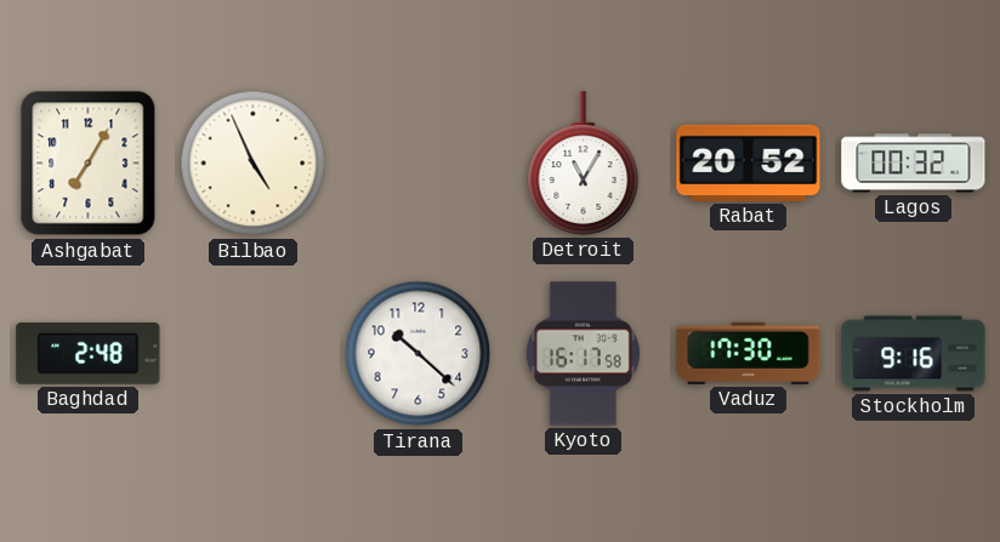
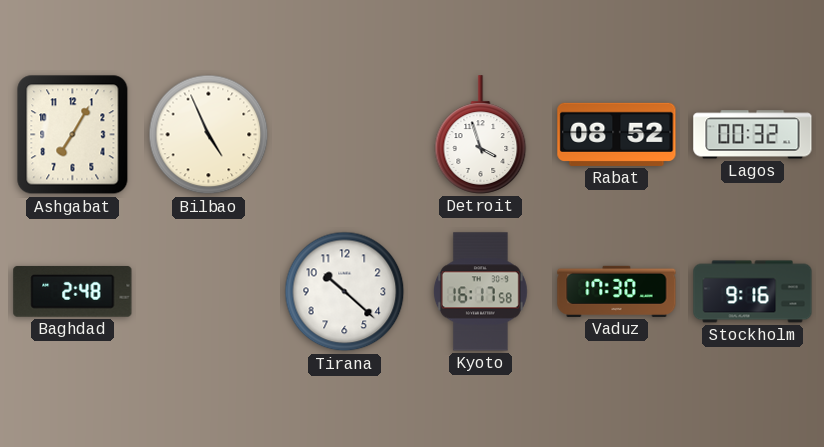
Detroit: 11:05 -> 3:57
Rabat: 20:52 -> 08:52
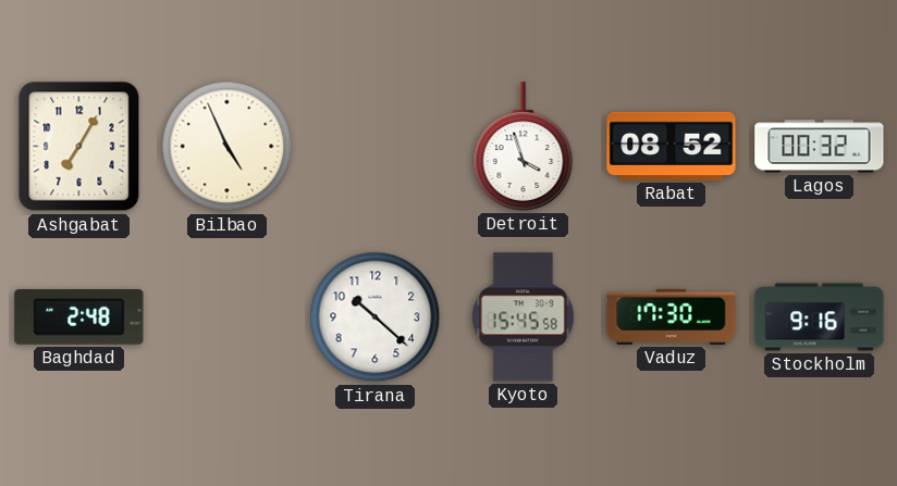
Kyoto: 16:17 -> 15:45
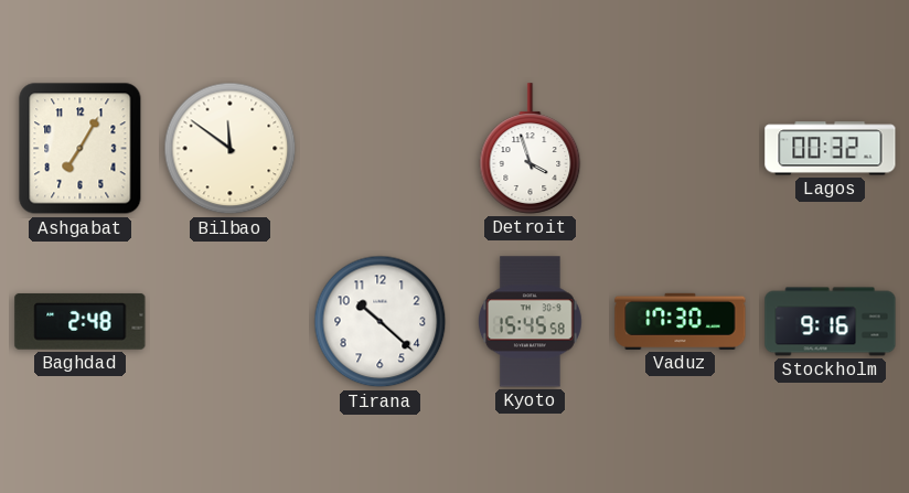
Bilbao: 4:56 -> 11:51
Rabat: 08:52 -> none
